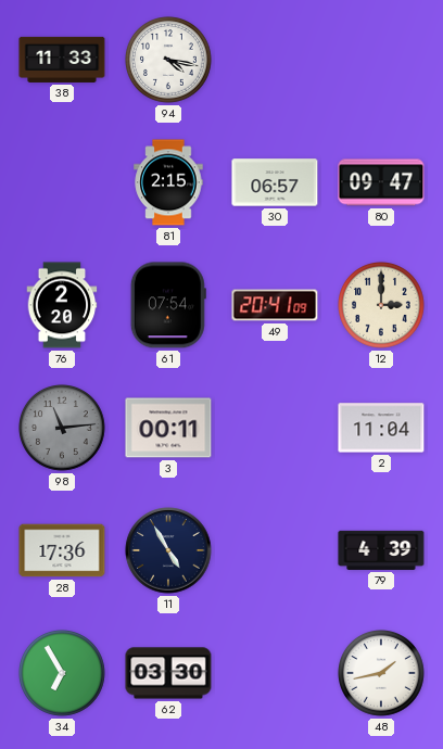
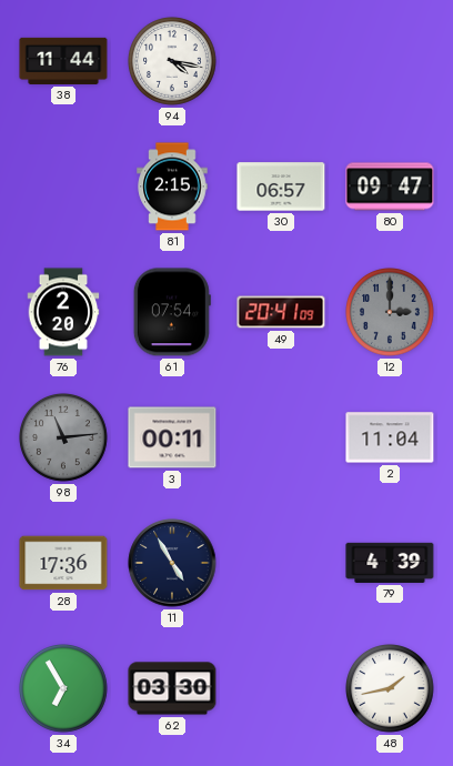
38: 11:33 -> 11:44
12 dial: cream -> grey
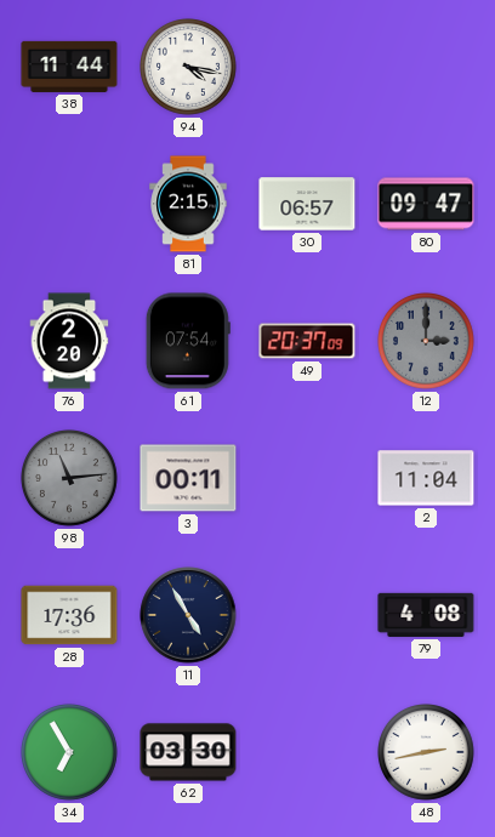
49: 20:41 -> 20:37
79: 4:39 -> 4:08
48: 1:43 -> 2:43
